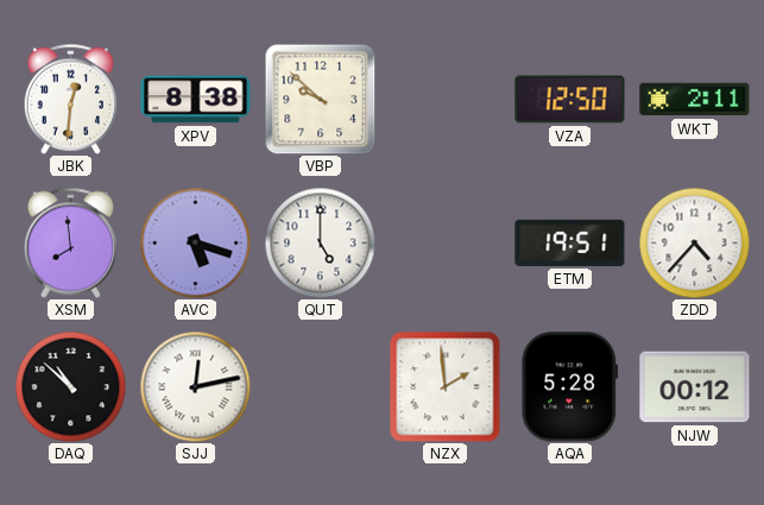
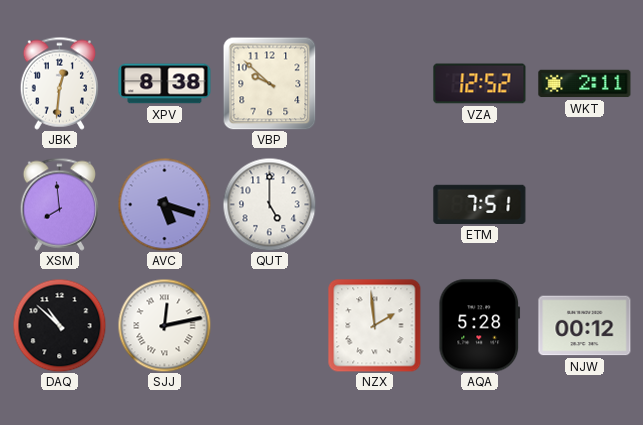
VZA: 12:50 -> 12:52
ETM: 19:51 -> 7:51
ZDD: 4:37 -> none
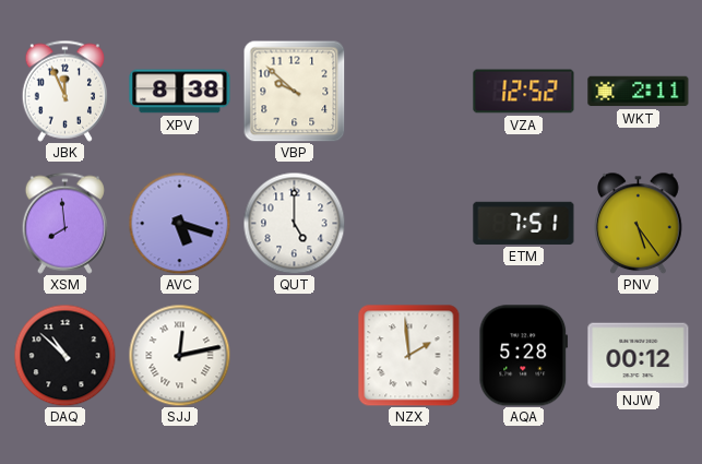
JBK: 12:31 -> 11:56
PNV: none -> 5:24
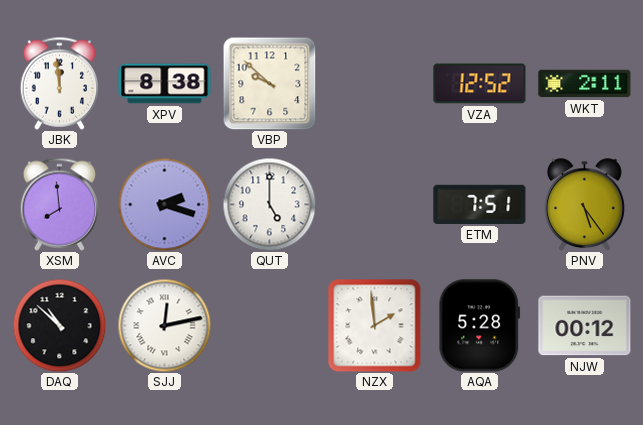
JBK: 11:56 -> 11:59
AVC: 5:18 -> 2:18
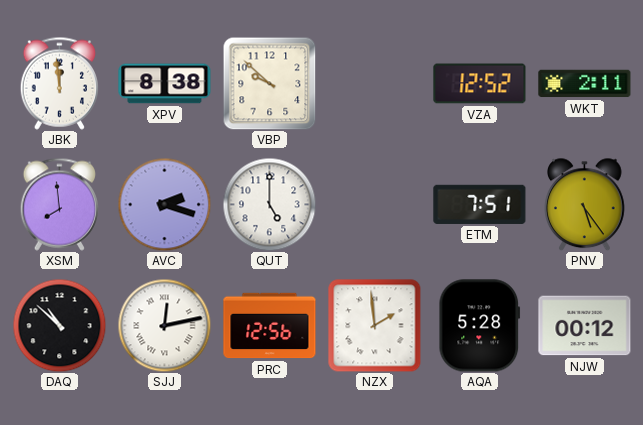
PRC: none -> 12:56
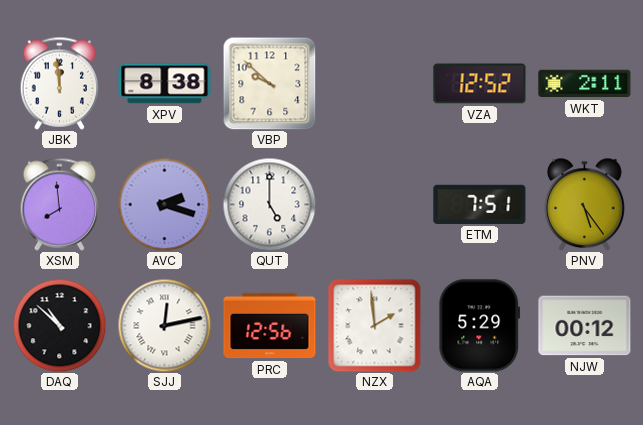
AQA: 5:28 -> 5:29
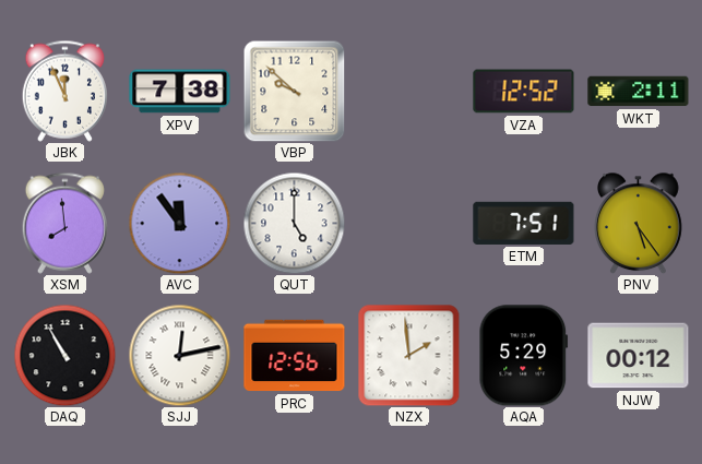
JBK: 11:59 -> 11:56
XPV: 8:38 -> 7:38
AVC: 2:18 -> 11:54
DAQ: 10:52 -> 10:55
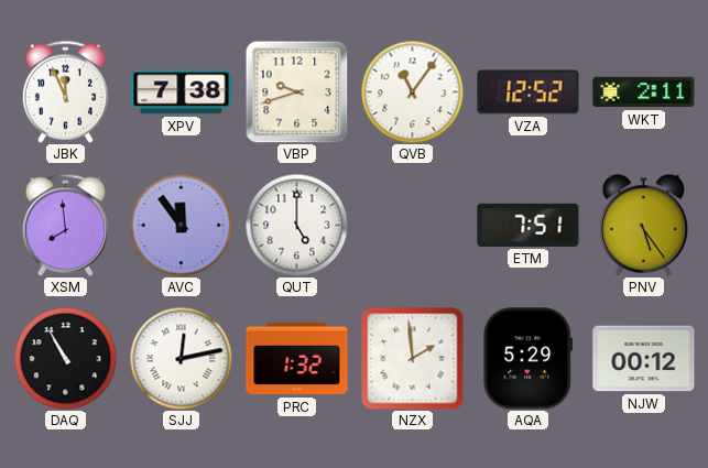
VBP: 9:52 -> 9:42
QVB: none -> 11:06
PRC: 12:56 -> 1:32
